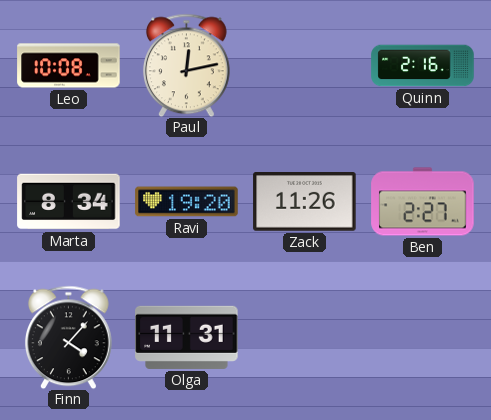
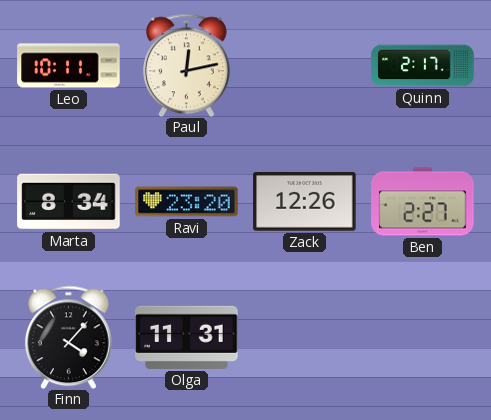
Leo: 10:08 -> 10:11
Quinn: 2:16 -> 2:17
Ravi: 19:20 -> 23:20
Zack: 11:26 -> 12:26
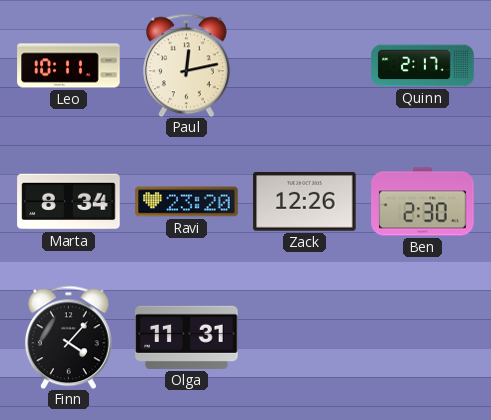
Ben: 2:27 -> 2:30
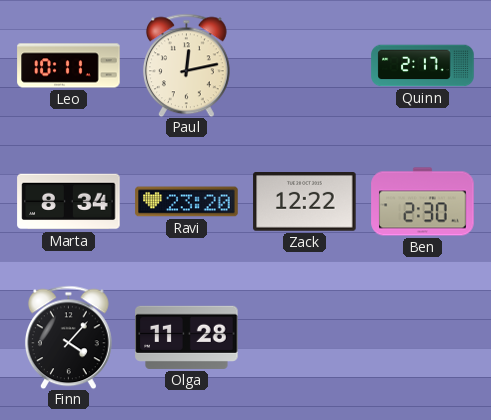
Zack: 12:26 -> 12:22
Olga: 11:31 -> 11:28
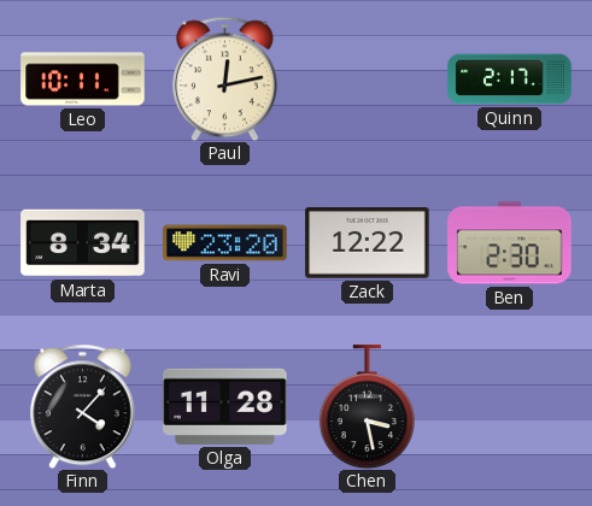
Chen: none -> 3:28
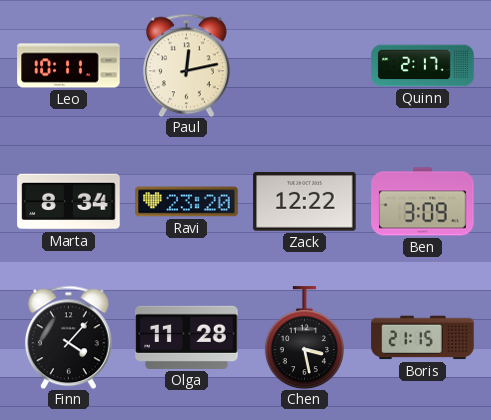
Ben: 2:30 -> 3:09
Boris: none -> 21:15
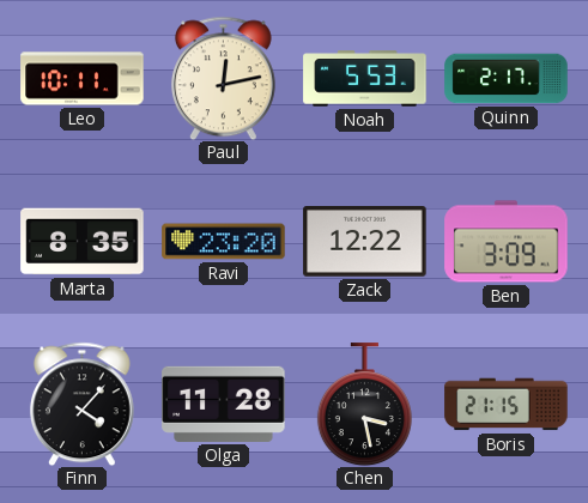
Noah: none -> 5:53
Marta: 8:34 -> 8:35
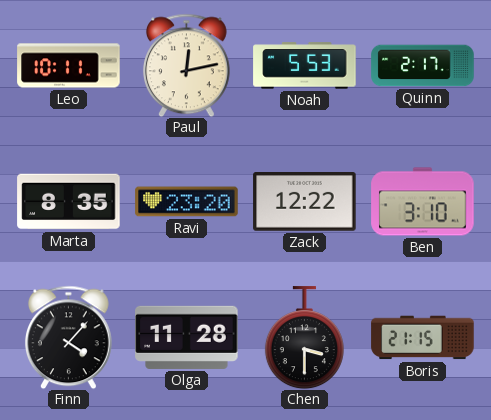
Ben: 3:09 -> 3:10
Chen: 3:28 -> 3:30
